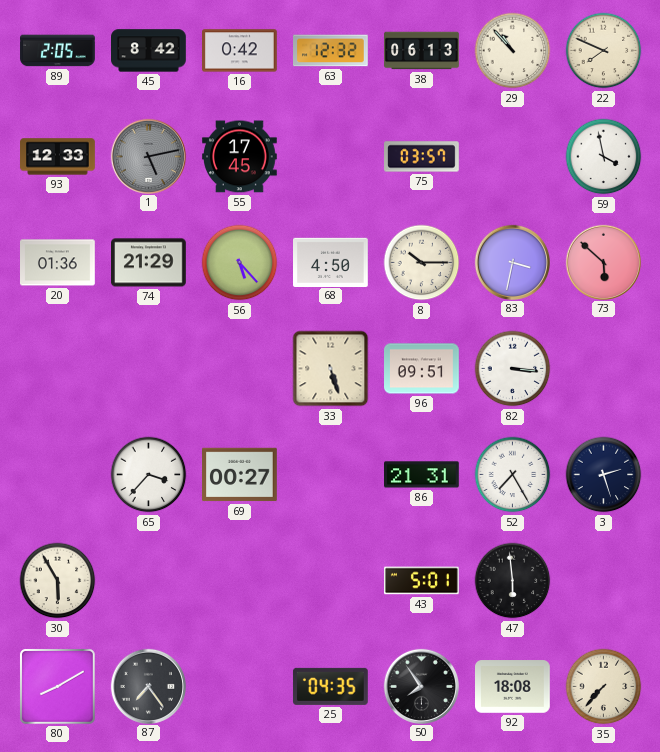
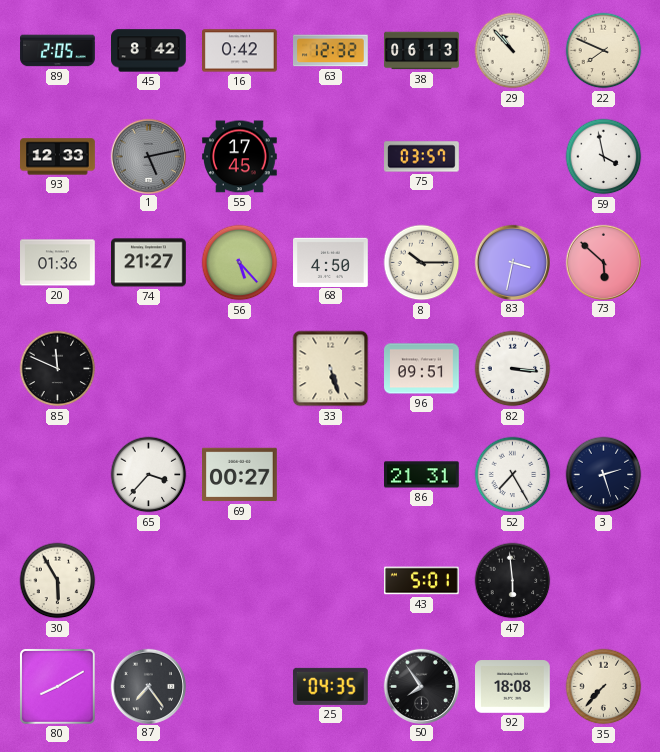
74: 21:29 -> 21:27
85: none -> 11:49
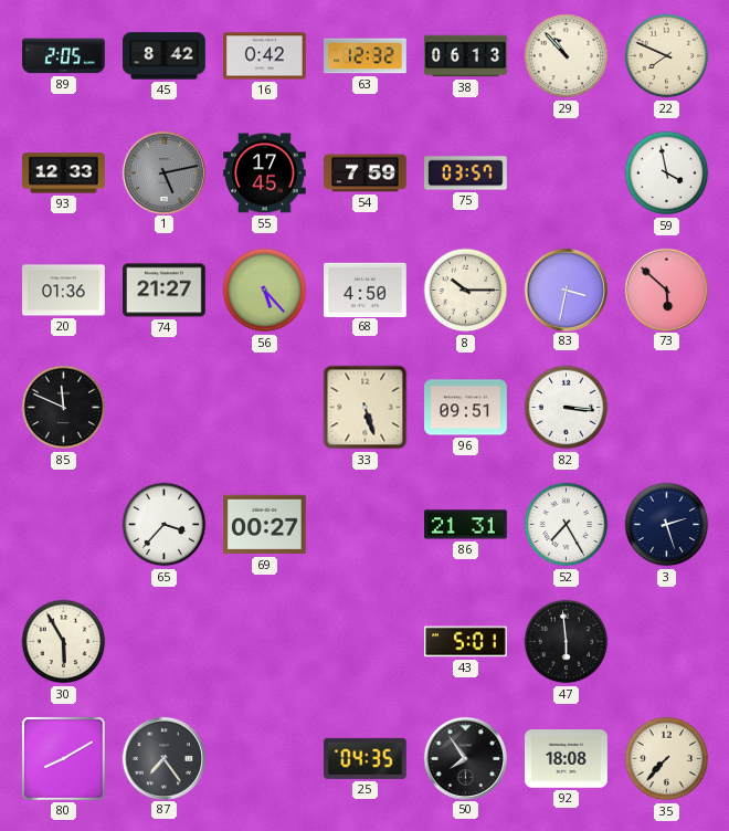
54: none -> 7:59
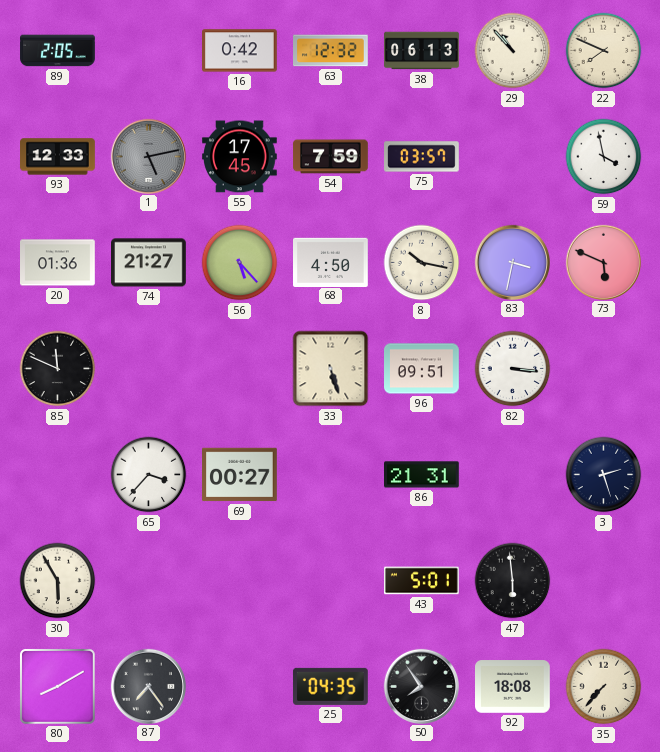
45: 8:42 -> none
8: 10:15 -> 10:17
73: 5:52 -> 5:49
52: 7:25 -> none
